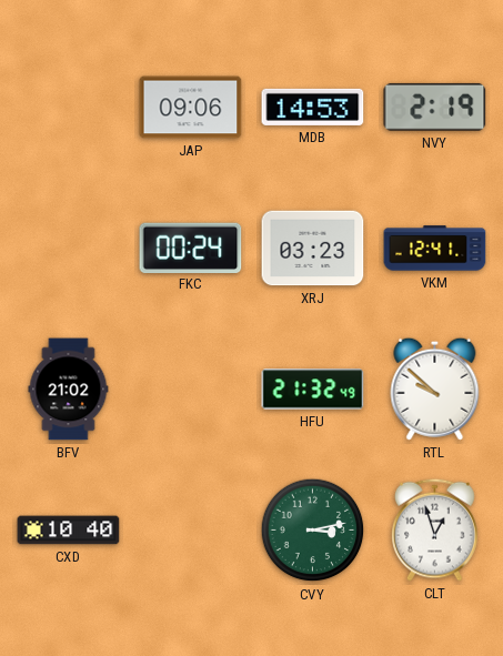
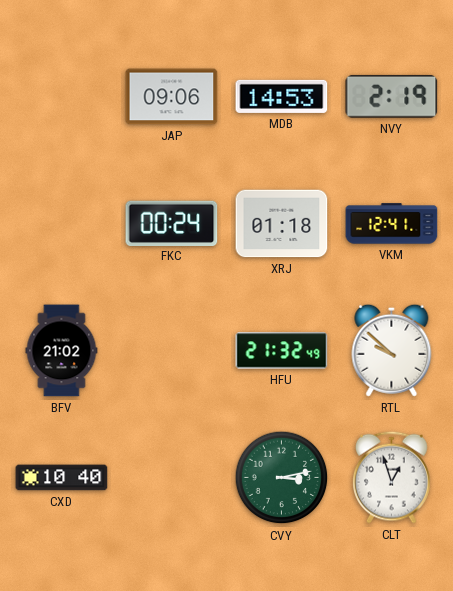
XRJ: 03:23 -> 01:18
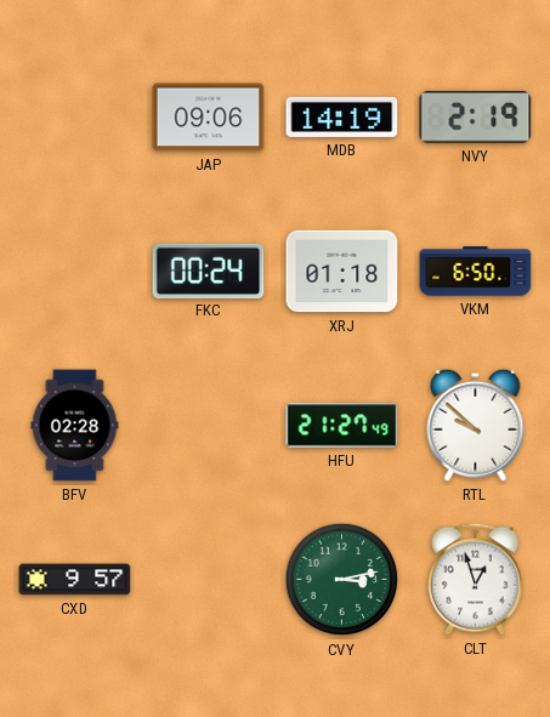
MDB: 14:53 -> 14:19
VKM: 12:41 -> 6:50
BFV: 21:02 -> 02:28
HFU: 21:32 -> 21:27
CXD: 10:40 -> 9:57
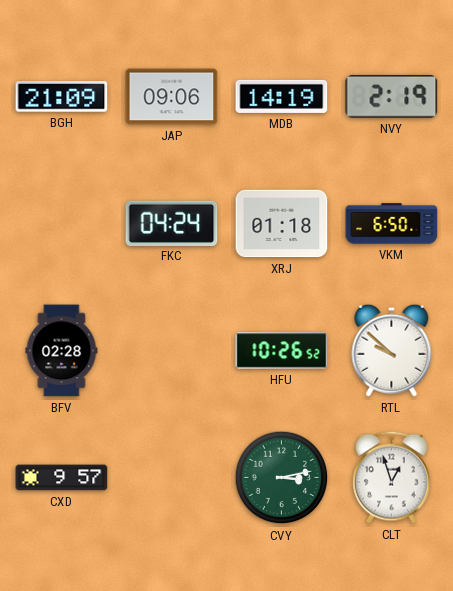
BGH: none -> 21:09
FKC: 00:24 -> 04:24
HFU: 21:27 -> 10:26
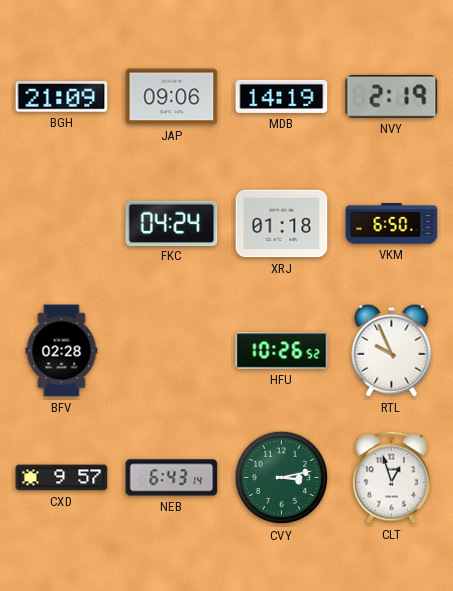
RTL: 9:52 -> 9:56
NEB: none -> 6:43
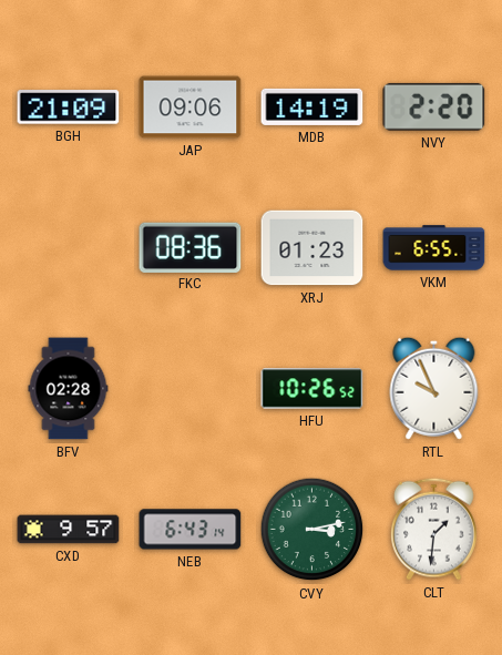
NVY: 2:19 -> 2:20
FKC: 04:24 -> 08:36
XRJ: 01:18 -> 01:23
VKM: 6:50 -> 6:55
CLT: 12:57 -> 1:31
